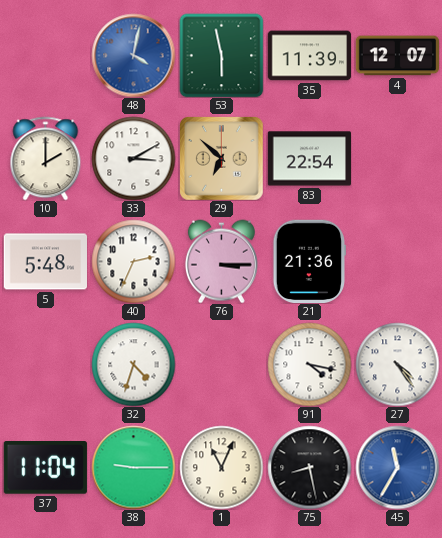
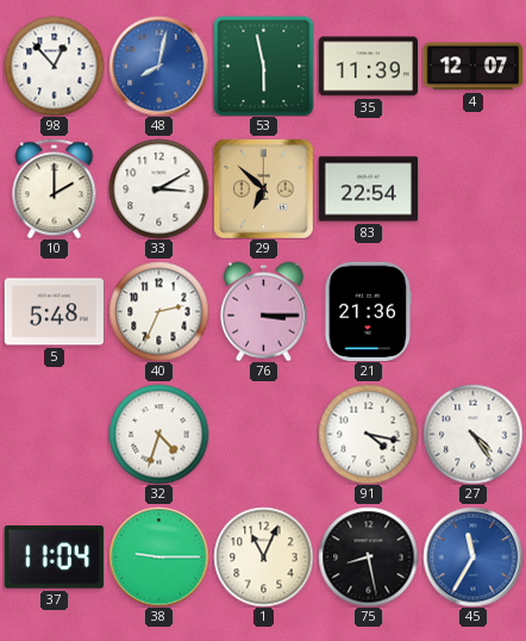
98: none -> 12:53
48: 4:02 -> 8:02
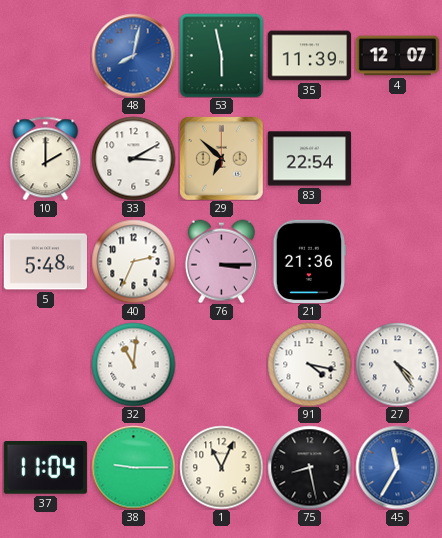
98: 12:53 -> none
32: 4:33 -> 11:01
